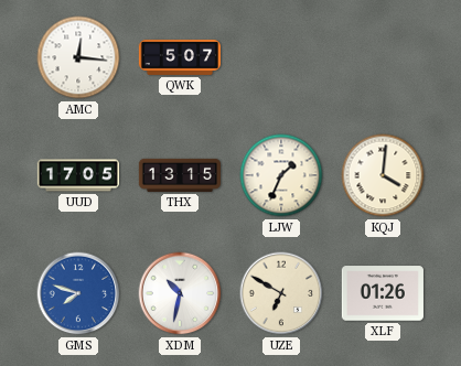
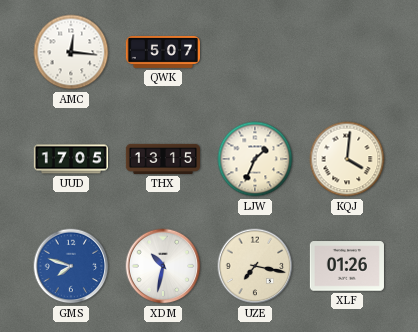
UZE: 6:50 -> 7:17
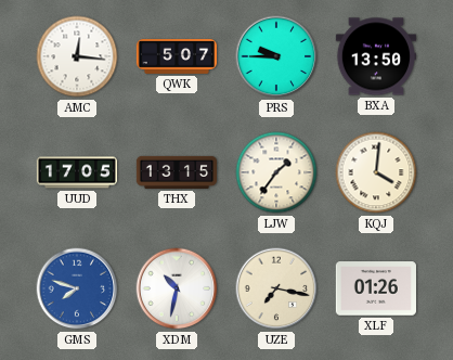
PRS: none -> 9:45
BXA: none -> 13:50
LJW: 1:34 -> 1:36
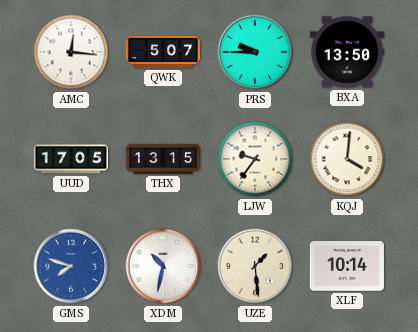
LJW: 1:36 -> 9:36
UZE: 7:17 -> 1:29
XLF: 01:26 -> 10:14
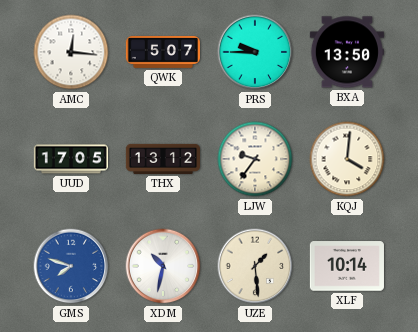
THX: 13:15 -> 13:12
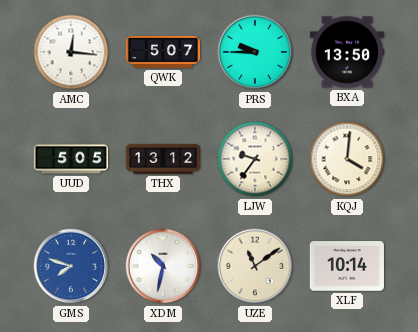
UUD: 17:05 -> 5:05
UZE: 1:29 -> 11:09
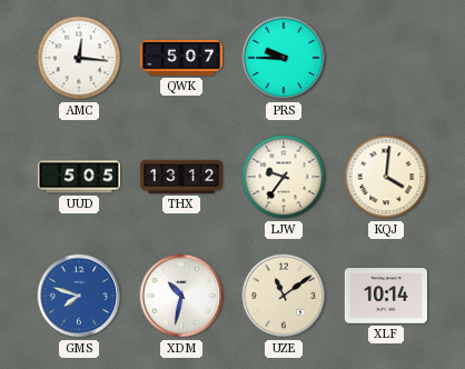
BXA: 13:50 -> none
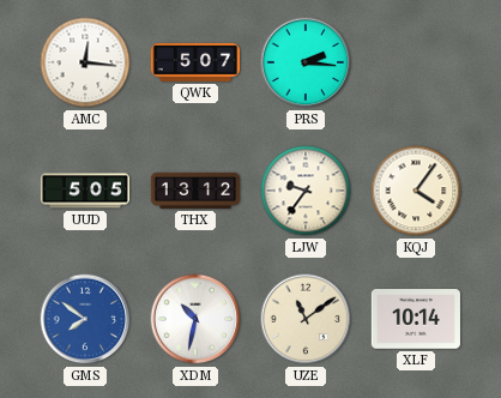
PRS: 9:45 -> 2:16
KQJ: 4:01 -> 4:06
GMS: 7:48 -> 7:51
